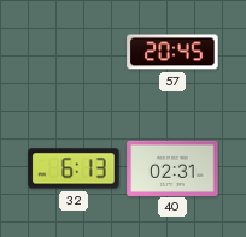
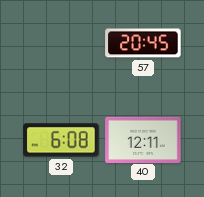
32: 6:13 -> 6:08
40: 02:31 -> 12:11
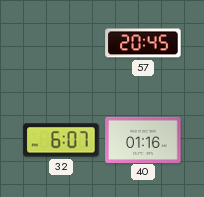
32: 6:08 -> 6:07
40: 12:11 -> 01:16
